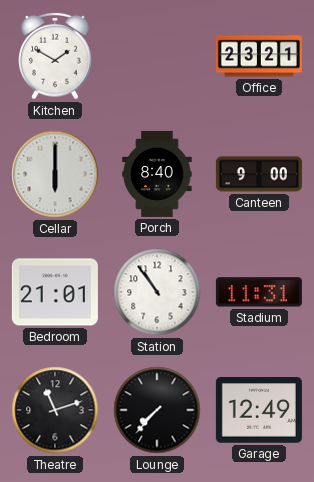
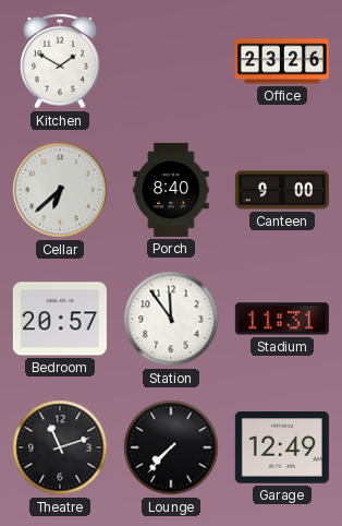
Office: 23:21 -> 23:26
Cellar: 6:00 -> 6:38
Bedroom: 21:01 -> 20:57
Station: 10:54 -> 11:54
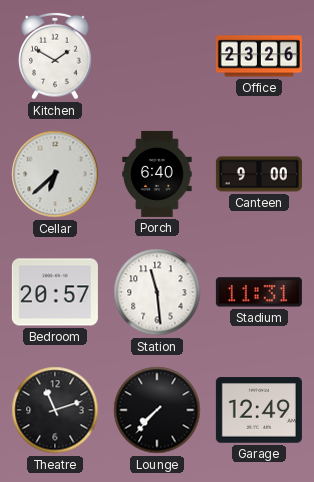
Porch: 8:40 -> 6:40
Station: 11:54 -> 11:29
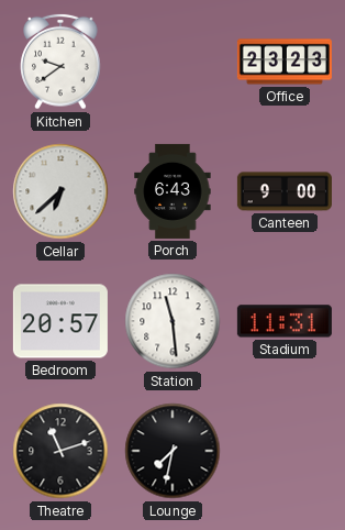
Kitchen: 1:50 -> 9:39
Office: 23:26 -> 23:23
Porch: 6:40 -> 6:43
Lounge: 7:37 -> 7:32
Garage: 12:49 -> none
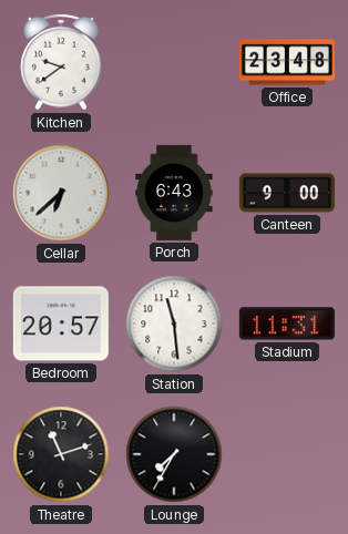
Office: 23:23 -> 23:48
Lounge: 7:32 -> 7:35
